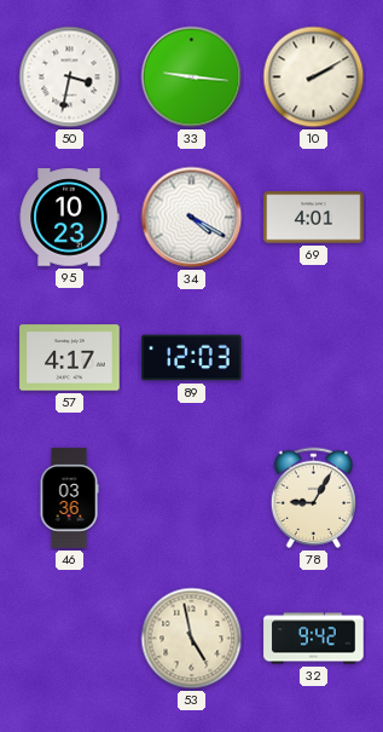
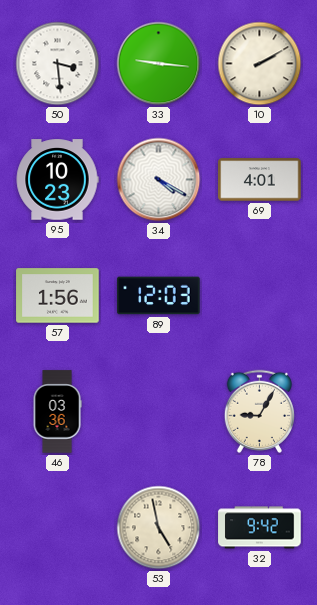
50: 3:32 -> 3:29
57: 4:17 -> 1:56
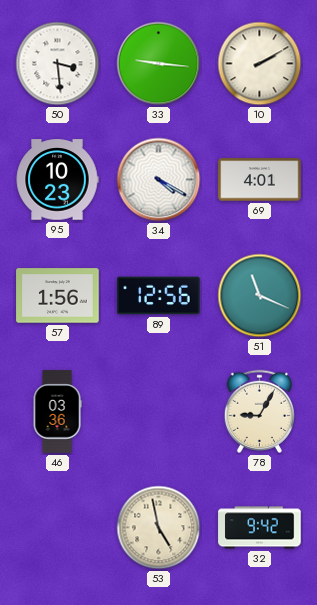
89: 12:03 -> 12:56
51: none -> 11:19
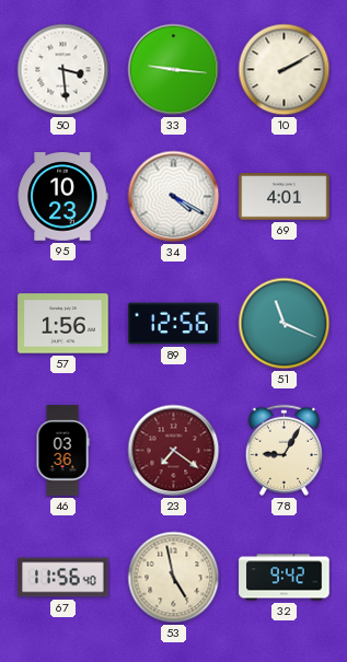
23: none -> 7:21
67: none -> 11:56
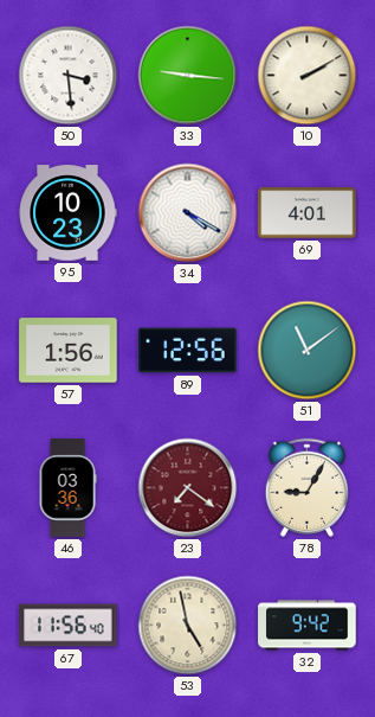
51: 11:19 -> 11:09
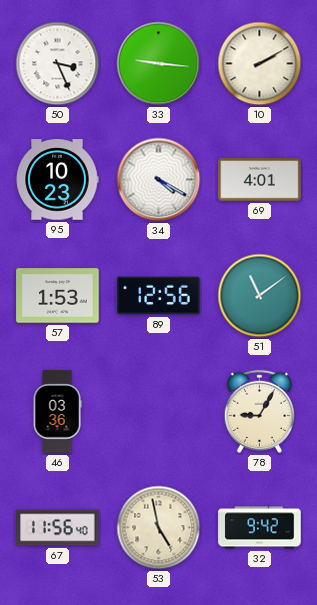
50: 3:29 -> 3:26
57: 1:56 -> 1:53
23: 7:21 -> none
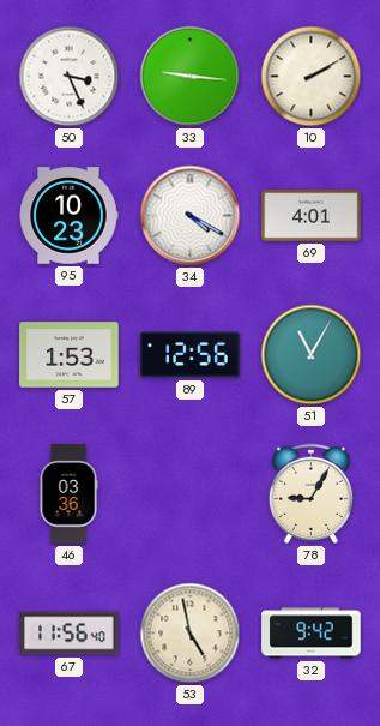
51: 11:09 -> 11:05
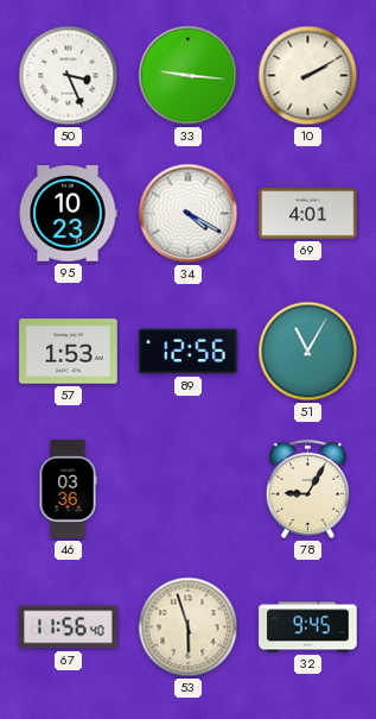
53: 4:58 -> 5:57
32: 9:42 -> 9:45
